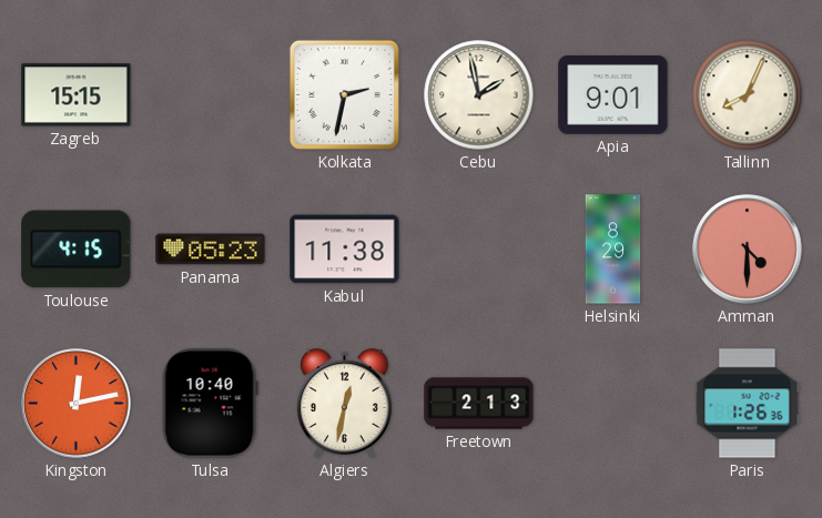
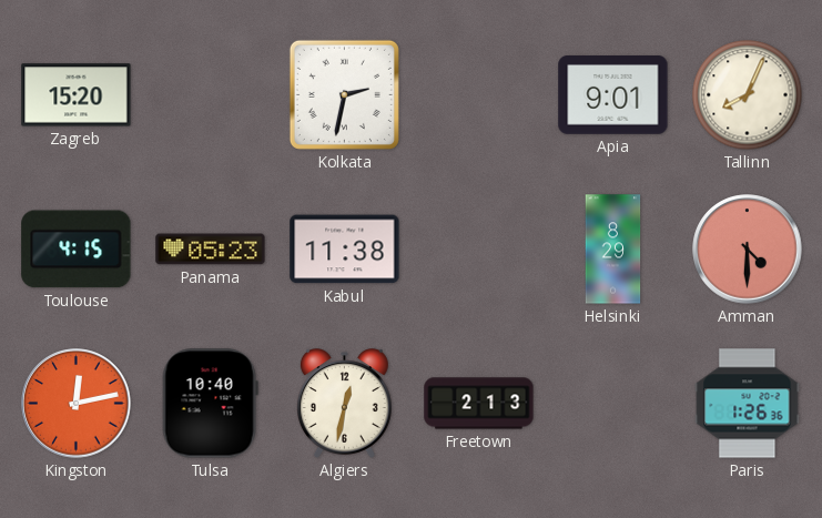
Zagreb: 15:15 -> 15:20
Cebu: 1:58 -> none
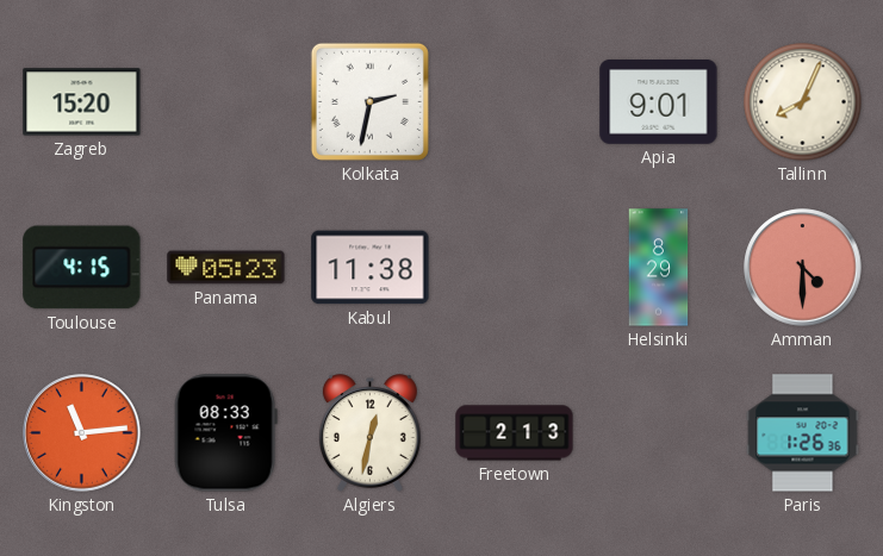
Kingston: 12:13 -> 11:14
Tulsa: 10:40 -> 08:33
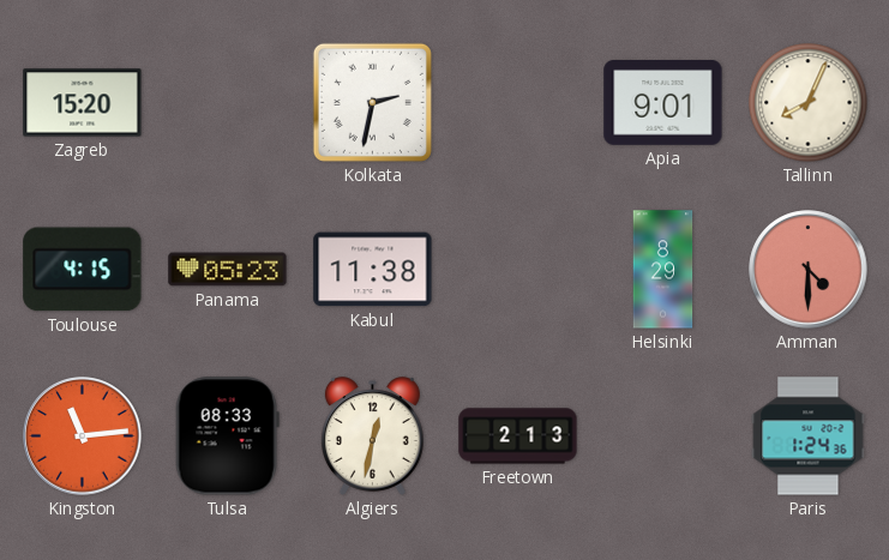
Paris: 1:26 -> 1:24
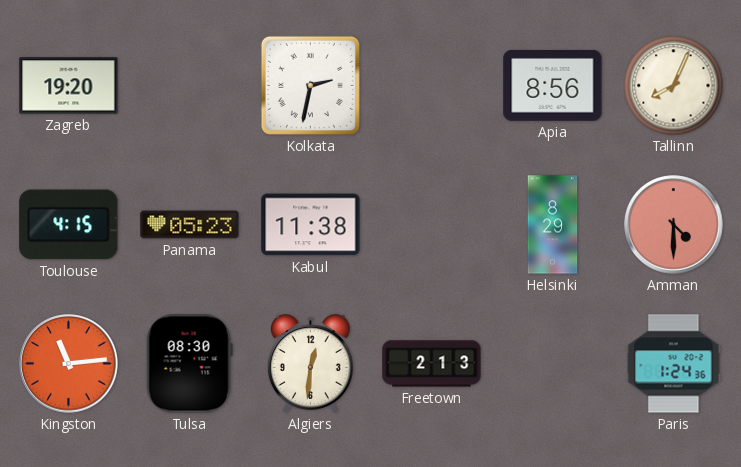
Zagreb: 15:20 -> 19:20
Apia: 9:01 -> 8:56
Tulsa: 08:33 -> 08:30
Algiers: 12:32 -> 12:31
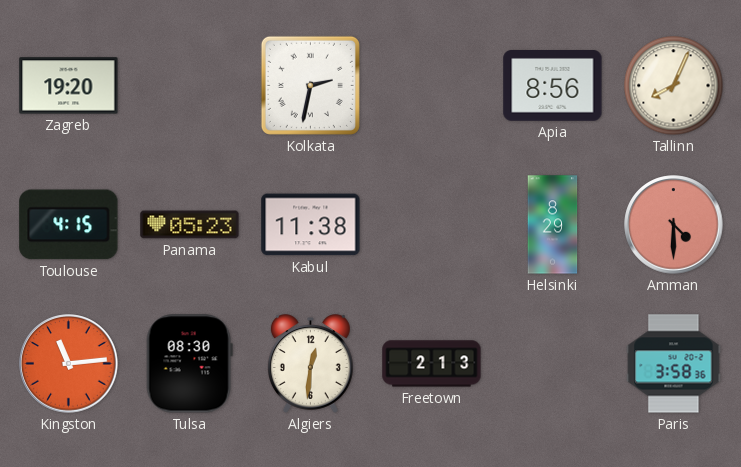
Paris: 1:24 -> 3:58
